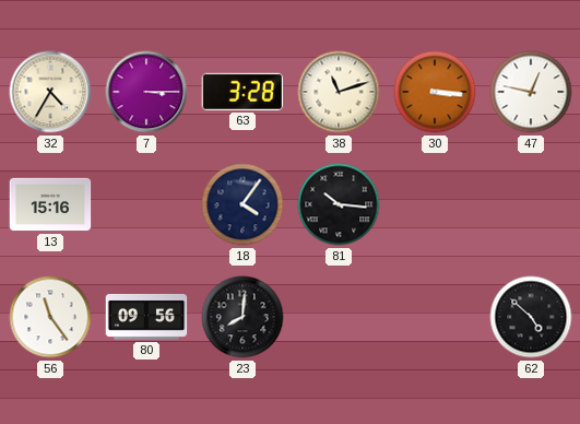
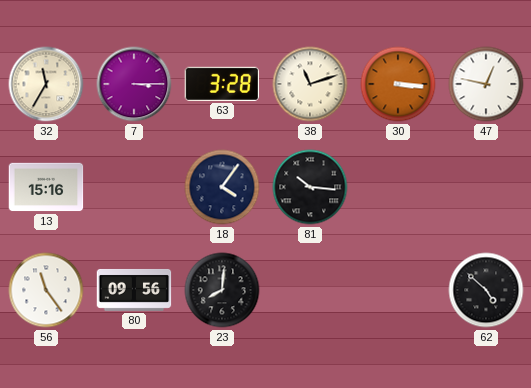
32: 4:35 -> 11:35
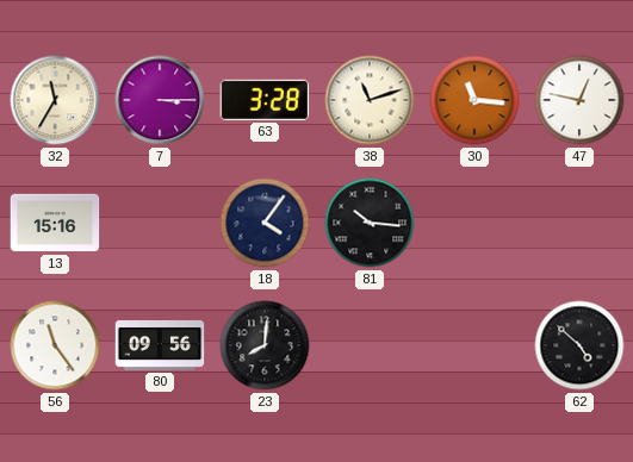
30: 3:16 -> 11:16
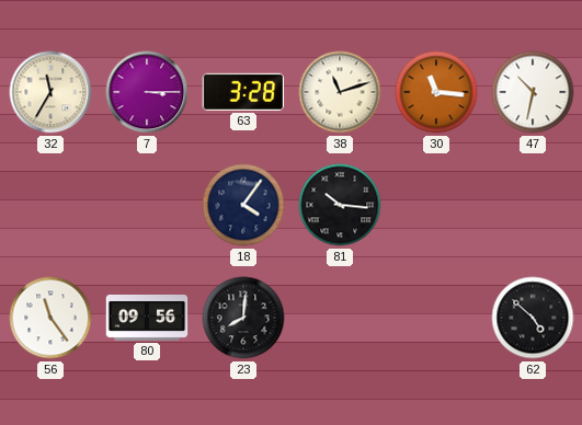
47: 12:47 -> 10:32
13: 15:16 -> none
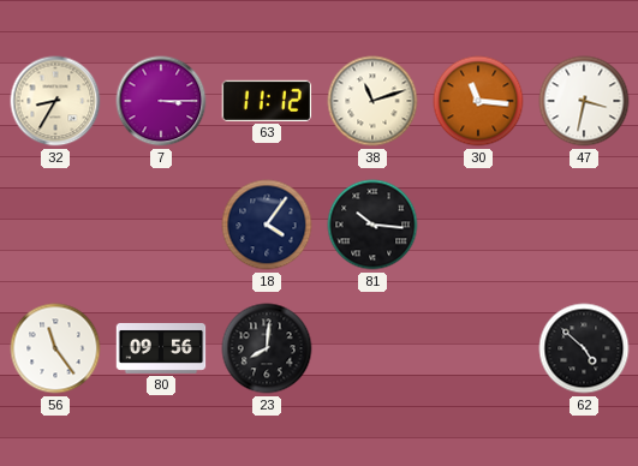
32: 11:35 -> 8:35
63: 3:28 -> 11:12
47: 10:32 -> 3:32
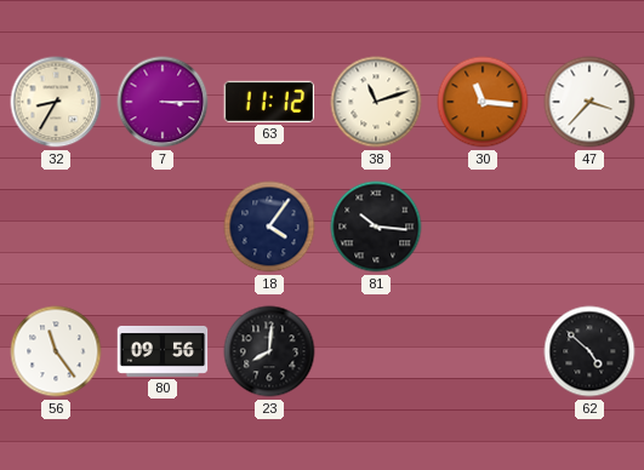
47: 3:32 -> 3:37
